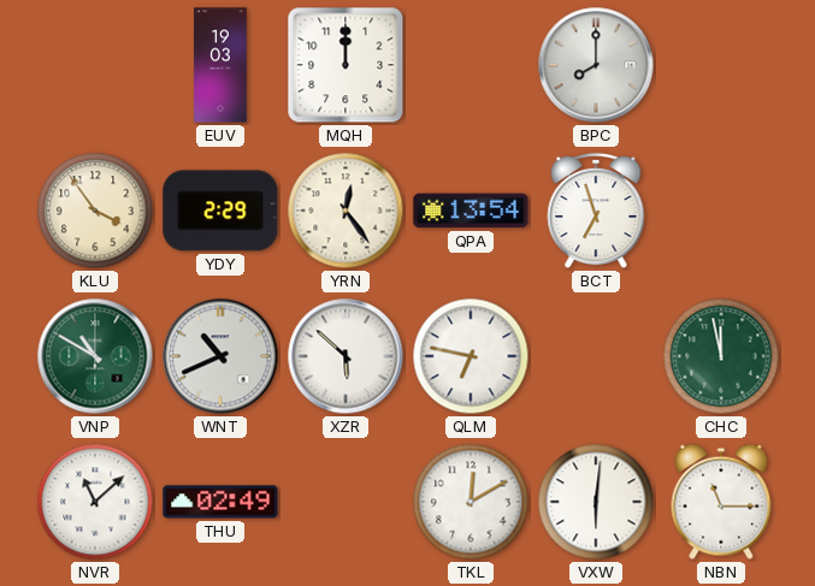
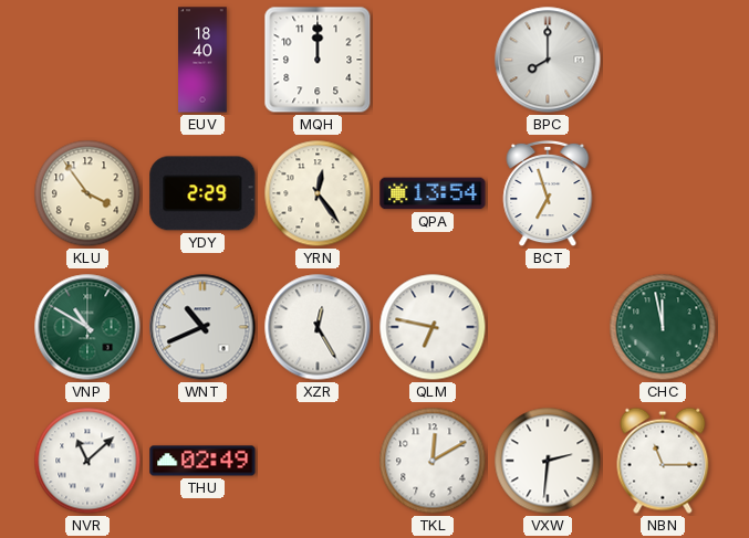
EUV: 19:03 -> 18:40
XZR: 5:52 -> 12:25
VXW: 6:01 -> 2:31
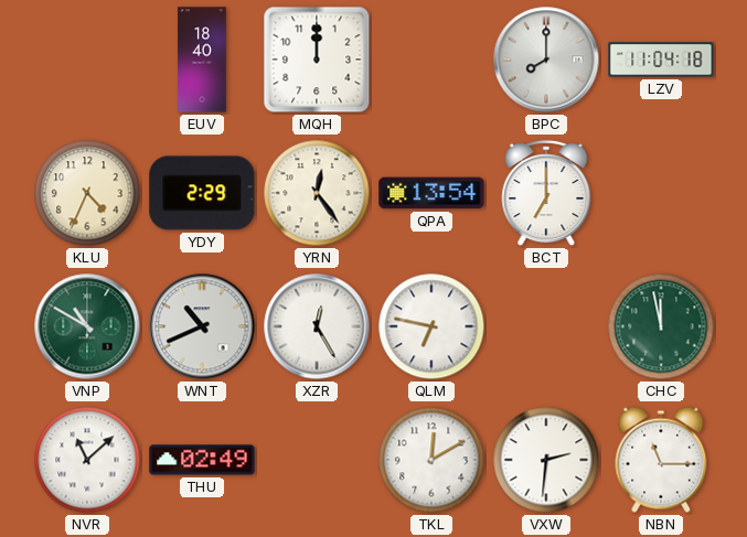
LZV: none -> 11:04
KLU: 3:54 -> 4:34
BCT: 6:57 -> 7:00
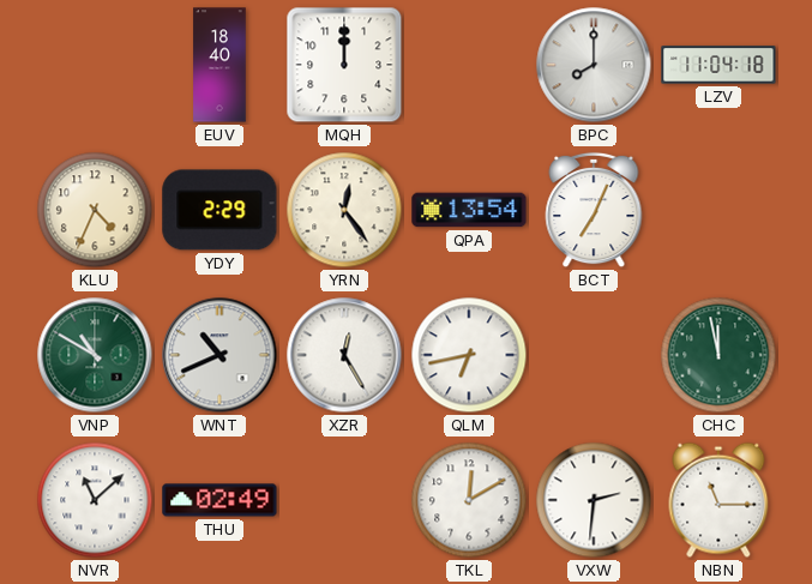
BCT: 7:00 -> 7:04
QLM: 6:47 -> 6:43
